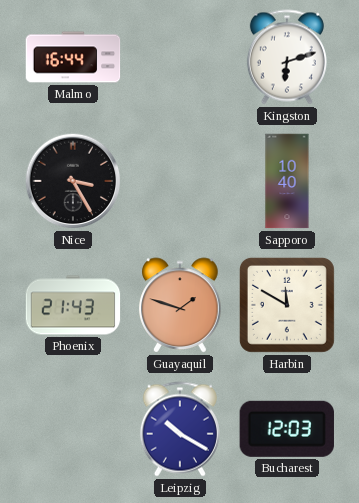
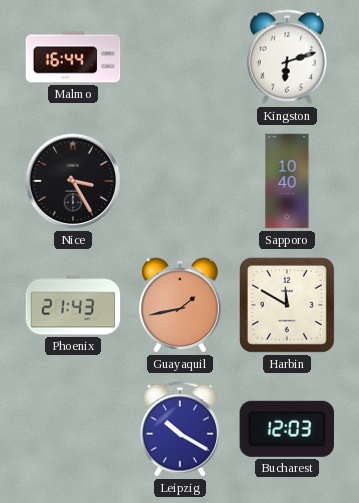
Guayaquil: 1:48 -> 1:43
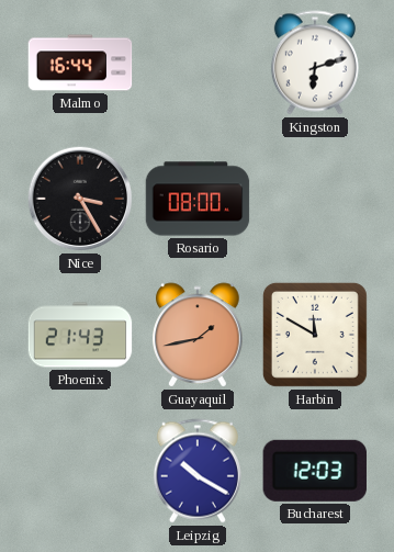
Rosario: none -> 08:00
Sapporo: 10:40 -> none
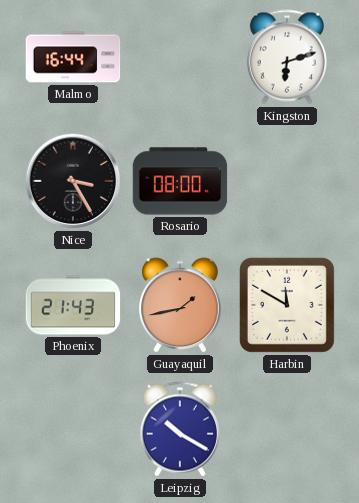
Bucharest: 12:03 -> none
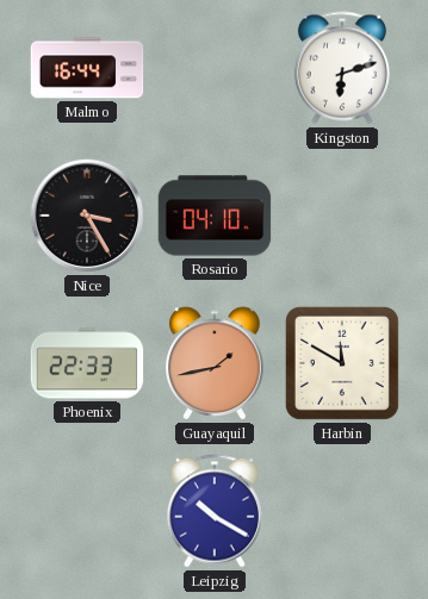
Rosario: 08:00 -> 04:10
Phoenix: 21:43 -> 22:33
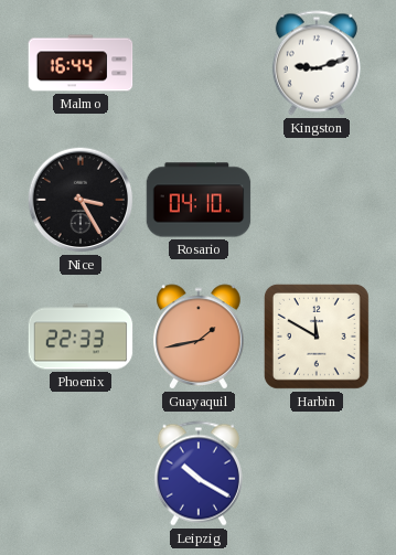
Kingston: 6:12 -> 9:12
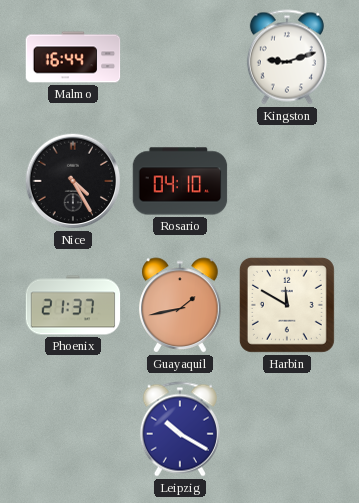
Nice: 3:25 -> 4:25
Phoenix: 22:33 -> 21:37
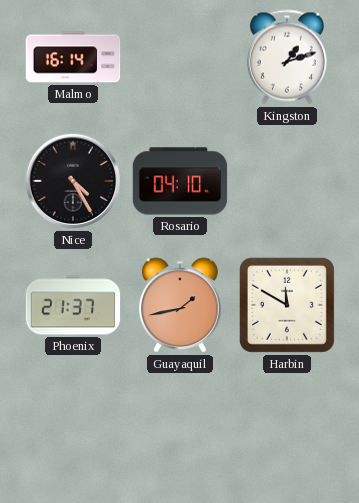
Malmo: 16:44 -> 16:14
Kingston: 9:12 -> 1:12
Leipzig: 10:20 -> none
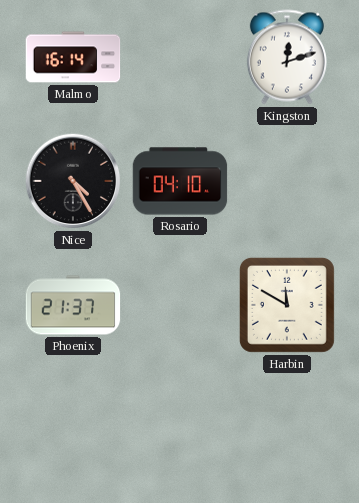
Kingston: 1:12 -> 12:12
Guayaquil: 1:43 -> none
